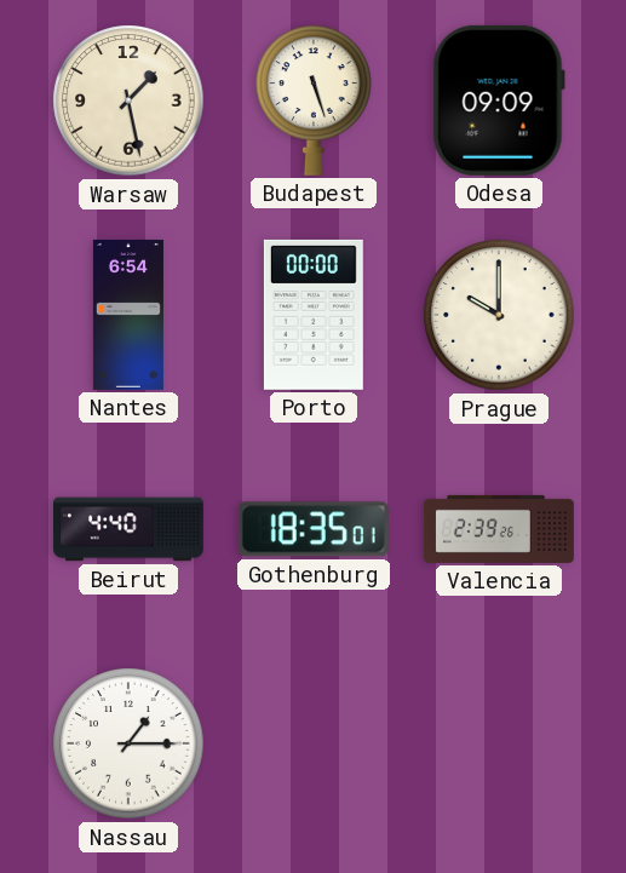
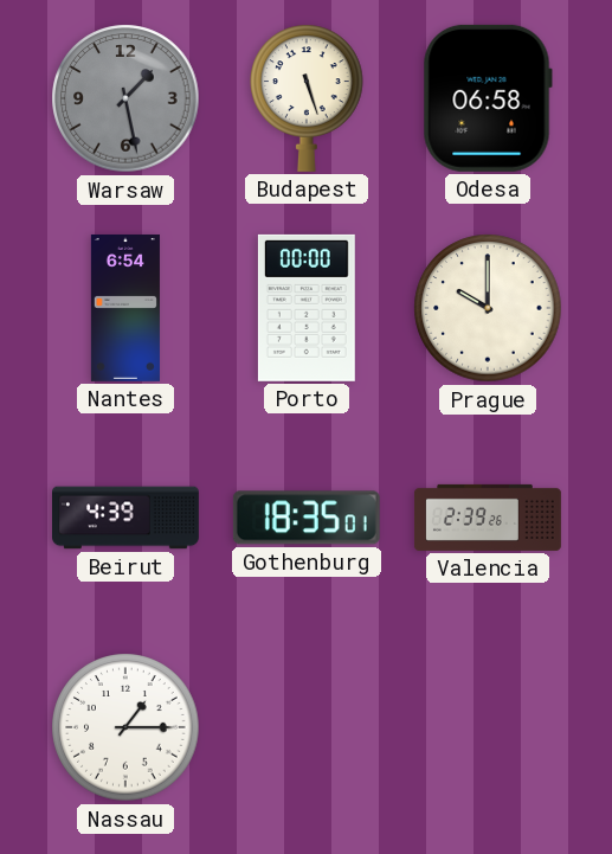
Warsaw dial: cream -> grey
Odesa: 09:09 -> 06:58
Beirut: 4:40 -> 4:39
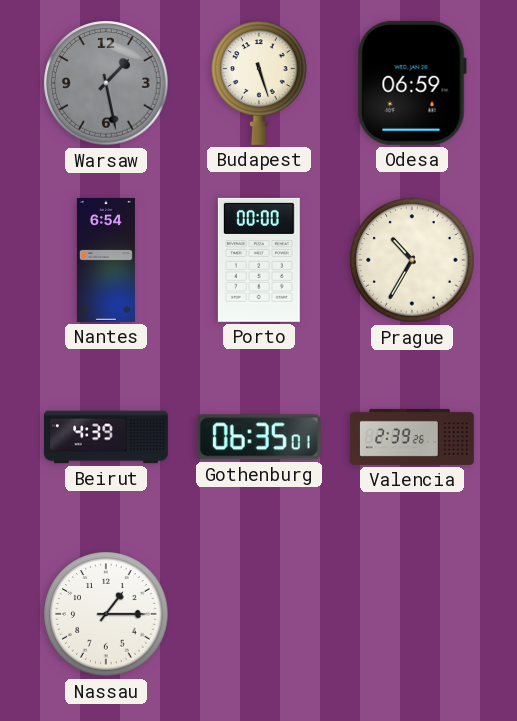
Odesa: 06:58 -> 06:59
Prague: 10:00 -> 10:35
Gothenburg: 18:35 -> 06:35
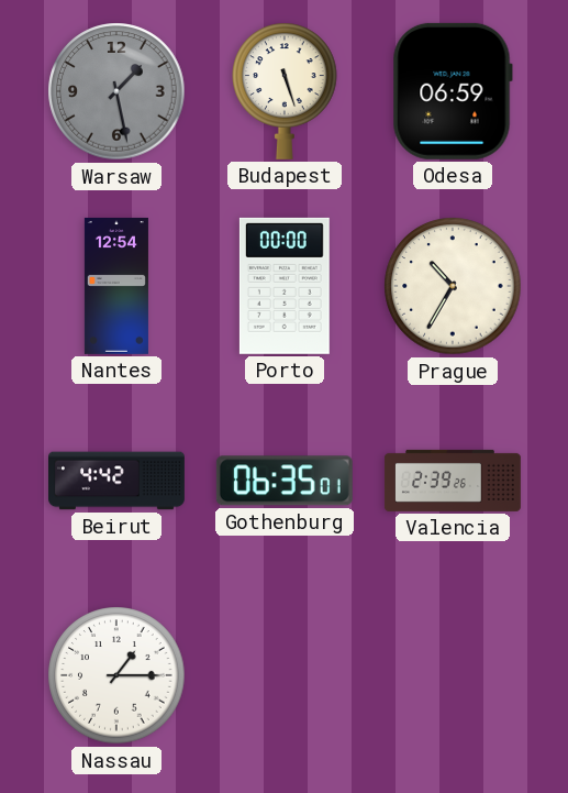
Nantes: 6:54 -> 12:54
Beirut: 4:39 -> 4:42
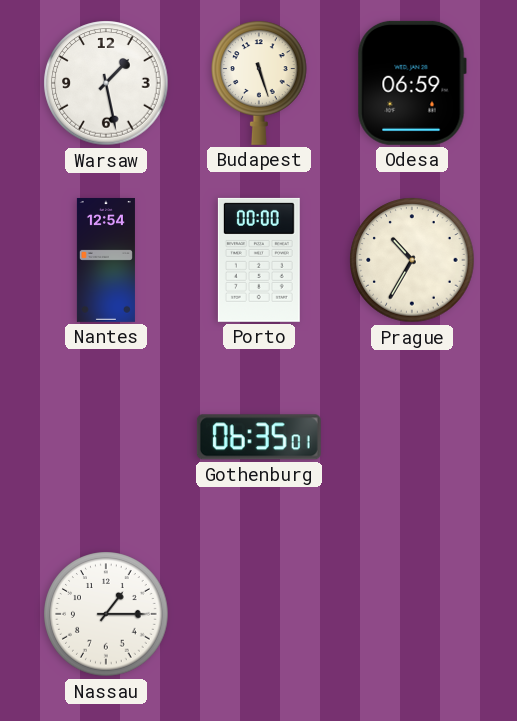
Warsaw dial: grey -> white
Beirut: 4:42 -> none
Valencia: 2:39 -> none
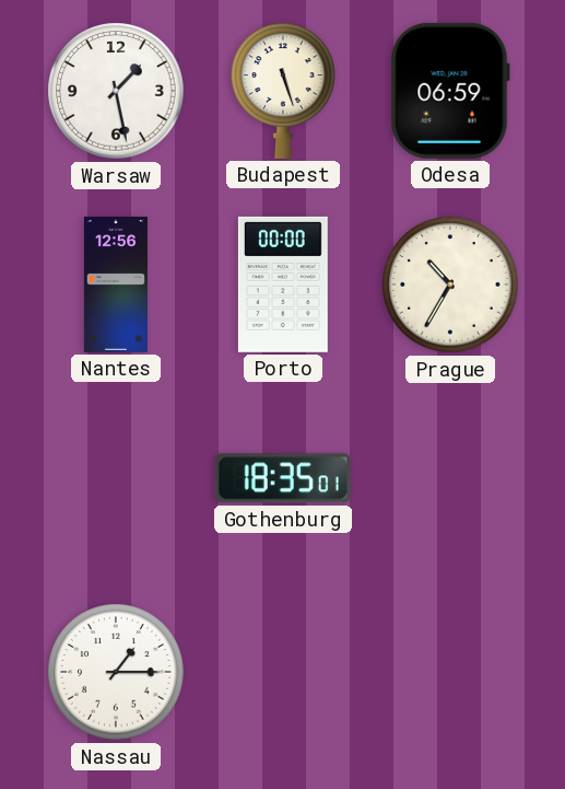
Nantes: 12:54 -> 12:56
Gothenburg: 06:35 -> 18:35
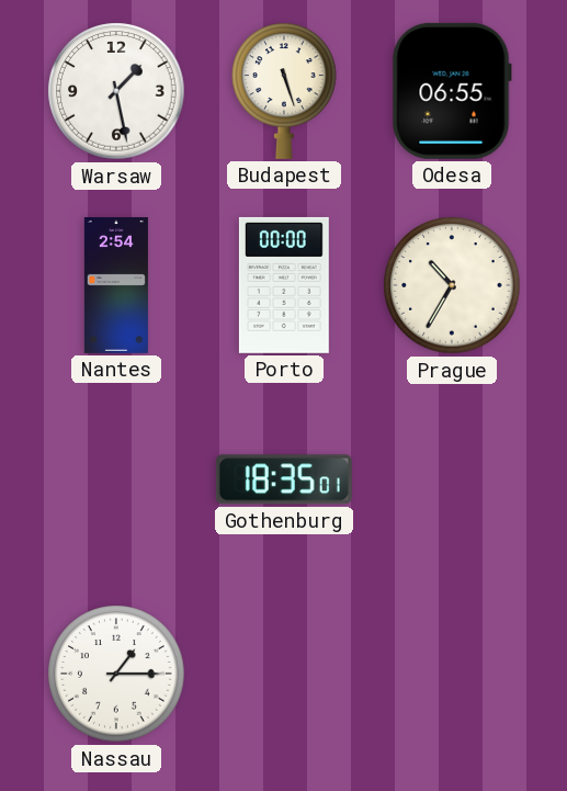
Odesa: 06:59 -> 06:55
Nantes: 12:56 -> 2:54
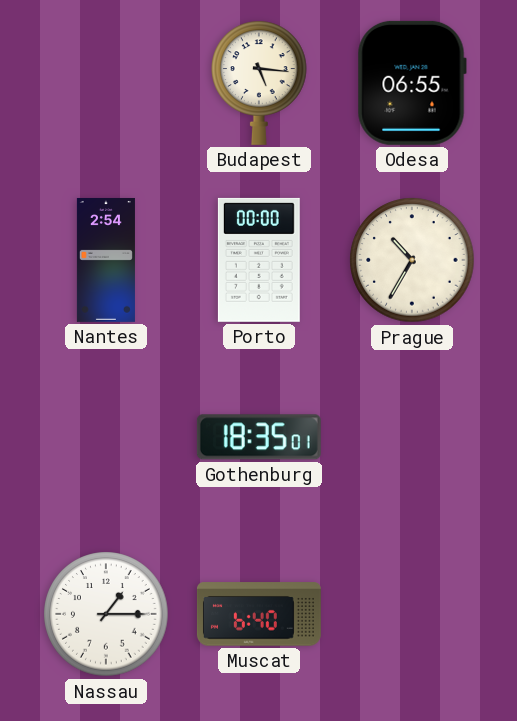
Warsaw: 1:28 -> none
Budapest: 5:27 -> 5:16
Muscat: none -> 6:40
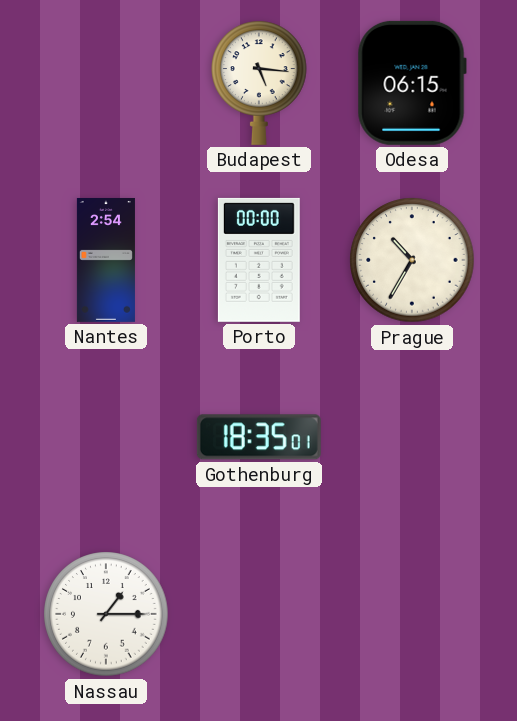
Odesa: 06:55 -> 06:15
Muscat: 6:40 -> none
